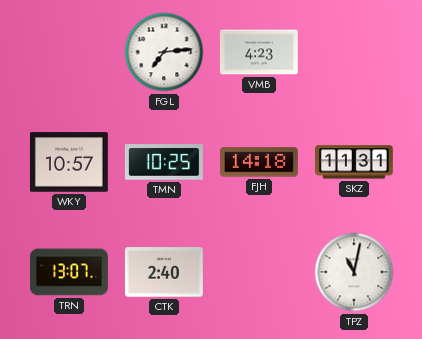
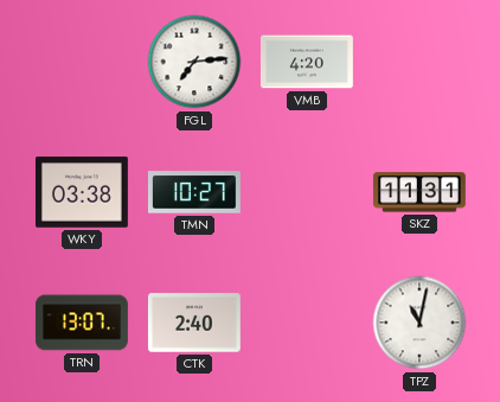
VMB: 4:23 -> 4:20
WKY: 10:57 -> 03:38
TMN: 10:25 -> 10:27
FJH: 14:18 -> none
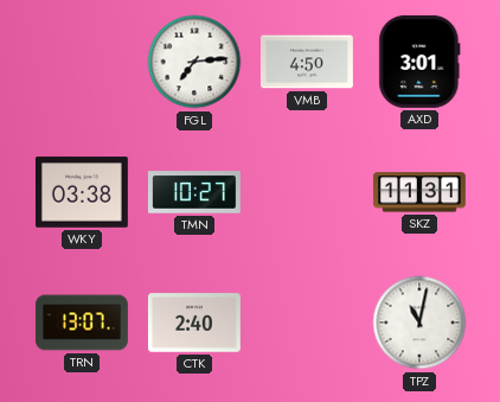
VMB: 4:20 -> 4:50
AXD: none -> 3:01
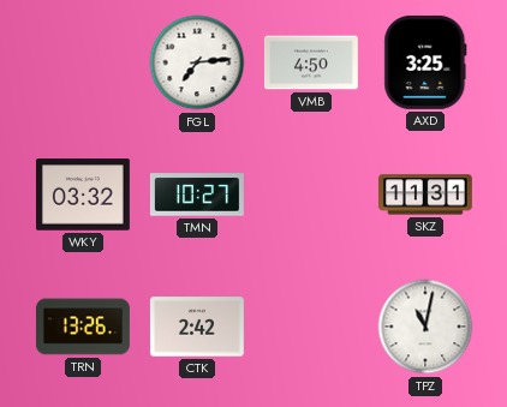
AXD: 3:01 -> 3:25
WKY: 03:38 -> 03:32
TRN: 13:07 -> 13:26
CTK: 2:40 -> 2:42
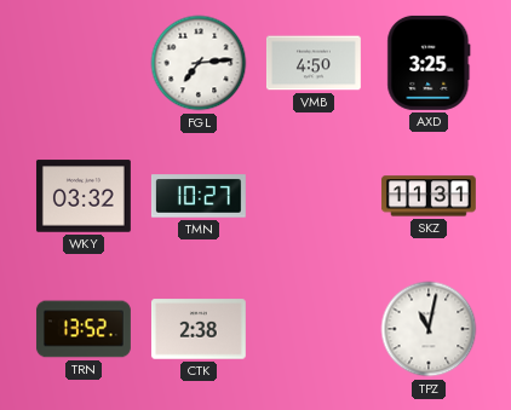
TRN: 13:26 -> 13:52
CTK: 2:42 -> 2:38
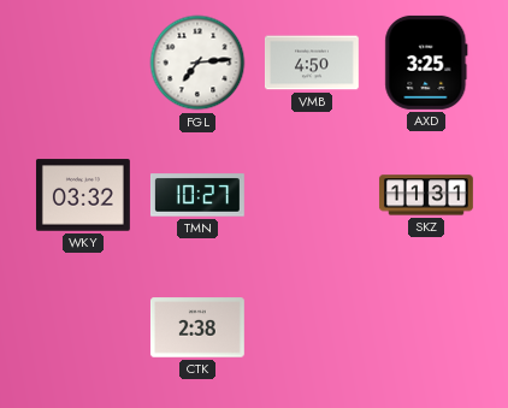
TRN: 13:52 -> none
TPZ: 11:02 -> none
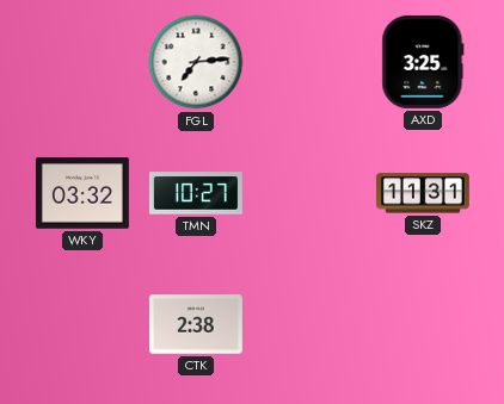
VMB: 4:50 -> none
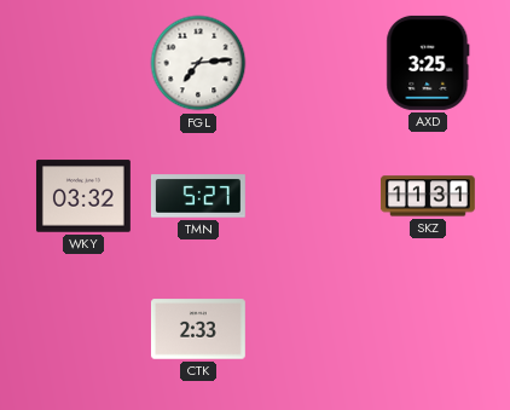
TMN: 10:27 -> 5:27
CTK: 2:38 -> 2:33
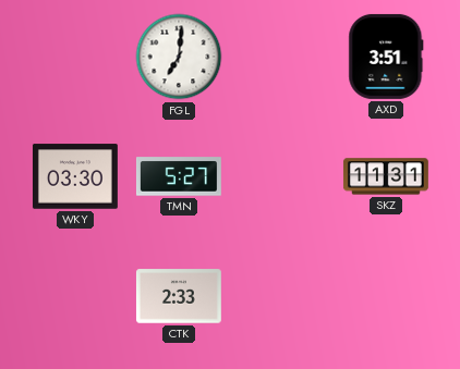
FGL: 7:14 -> 7:01
AXD: 3:25 -> 3:51
WKY: 03:32 -> 03:30
